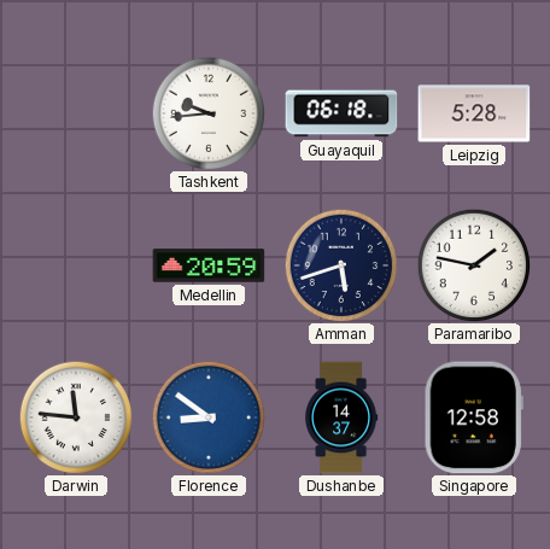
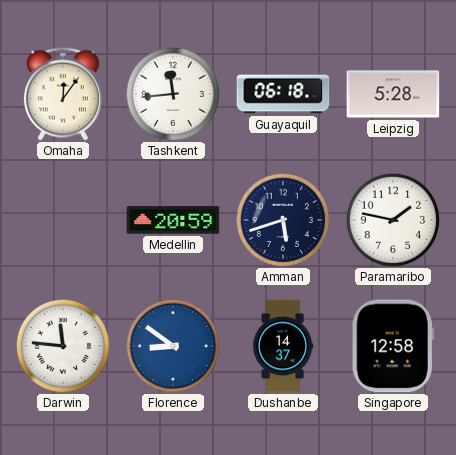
Omaha: none -> 12:06
Tashkent: 9:44 -> 11:44
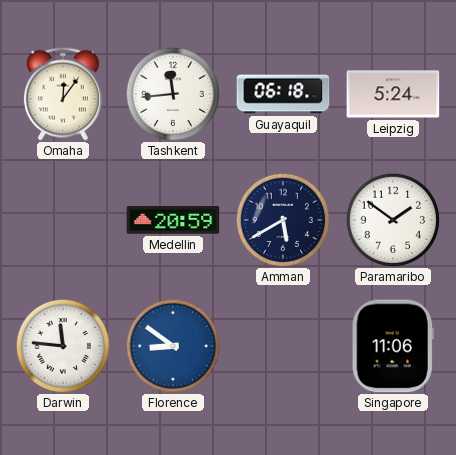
Leipzig: 5:28 -> 5:24
Amman: 5:42 -> 5:40
Paramaribo: 1:47 -> 1:51
Dushanbe: 14:37 -> none
Singapore: 12:58 -> 11:06
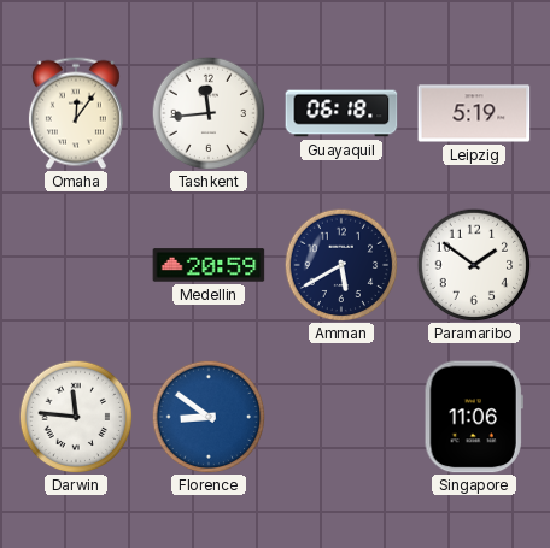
Leipzig: 5:24 -> 5:19
